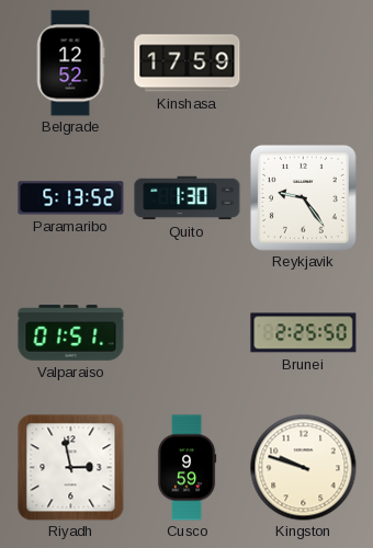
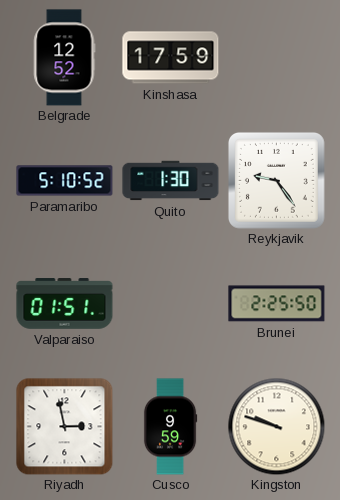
Paramaribo: 5:13 -> 5:10
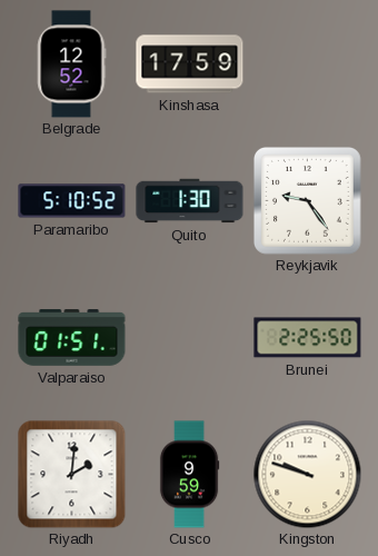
Riyadh: 2:58 -> 2:01
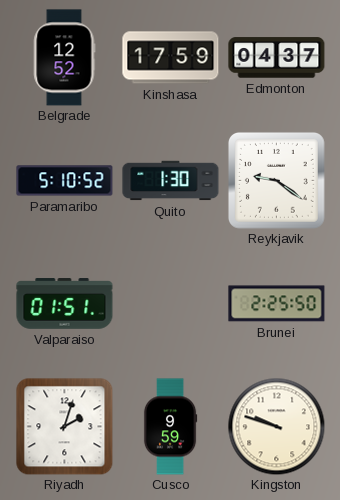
Edmonton: none -> 04:37
Reykjavik: 9:24 -> 9:21
Riyadh: 2:01 -> 2:03
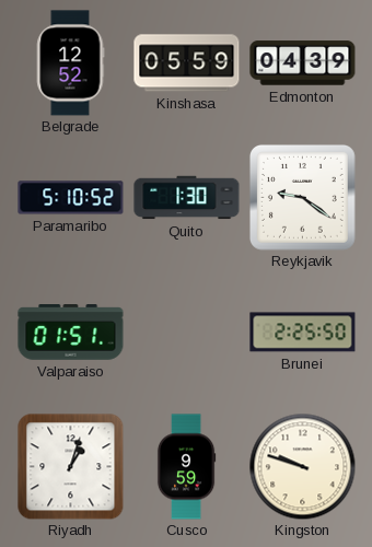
Kinshasa: 17:59 -> 05:59
Edmonton: 04:37 -> 04:39
Riyadh: 2:03 -> 1:03
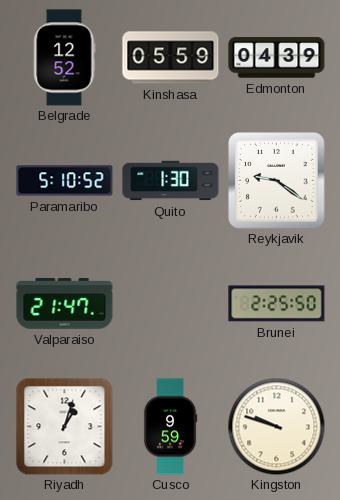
Valparaiso: 01:51 -> 21:47
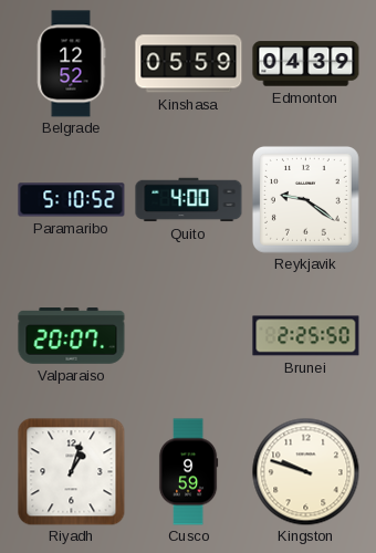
Quito: 1:30 -> 4:00
Valparaiso: 21:47 -> 20:07
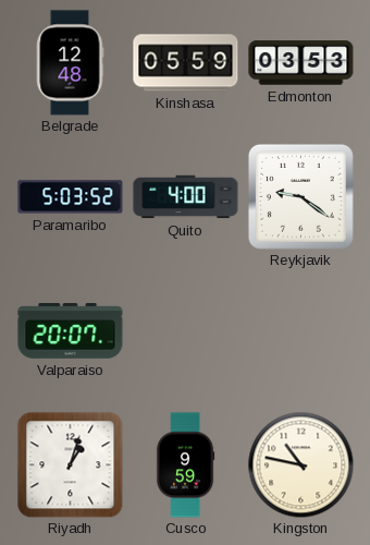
Belgrade: 12:52 -> 12:48
Edmonton: 04:39 -> 03:53
Paramaribo: 5:10 -> 5:03
Brunei: 2:25 -> none
Kingston: 9:48 -> 10:47
